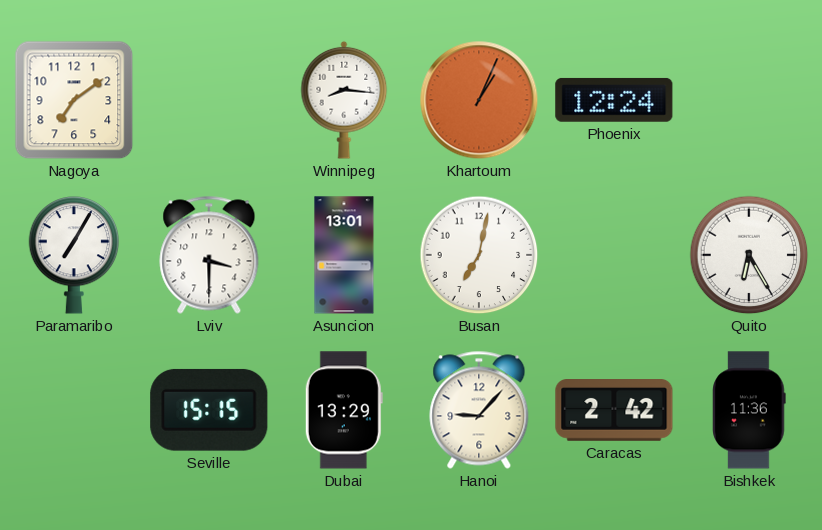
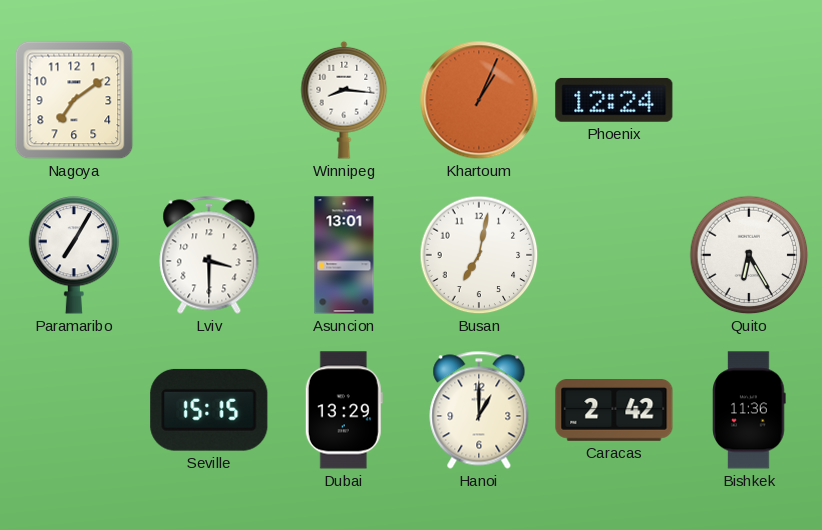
Hanoi: 9:07 -> 1:00
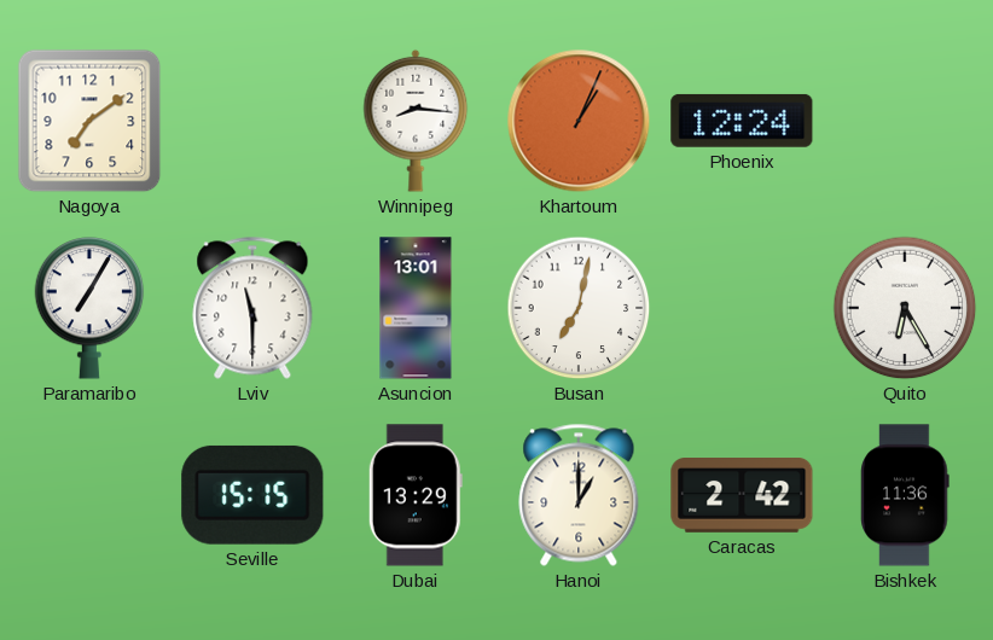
Lviv: 3:30 -> 11:30
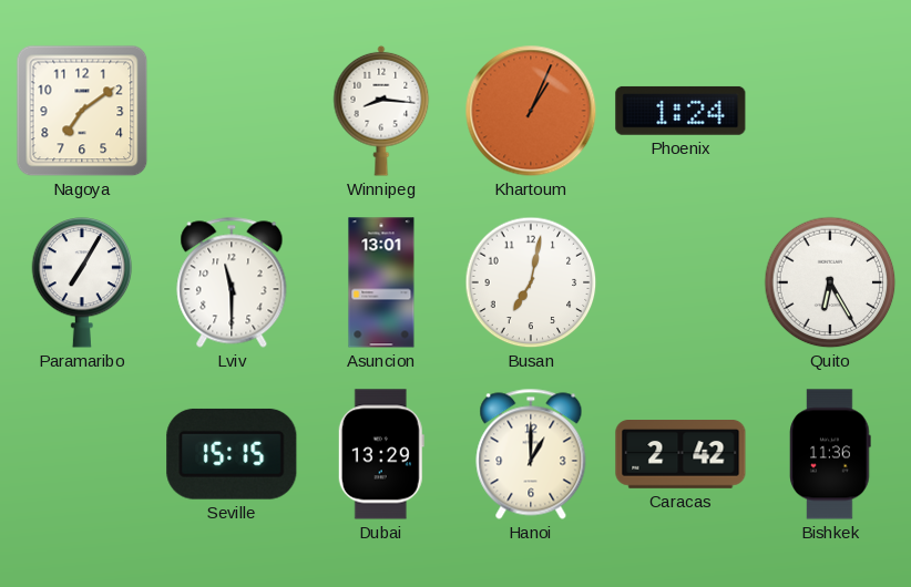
Phoenix: 12:24 -> 1:24
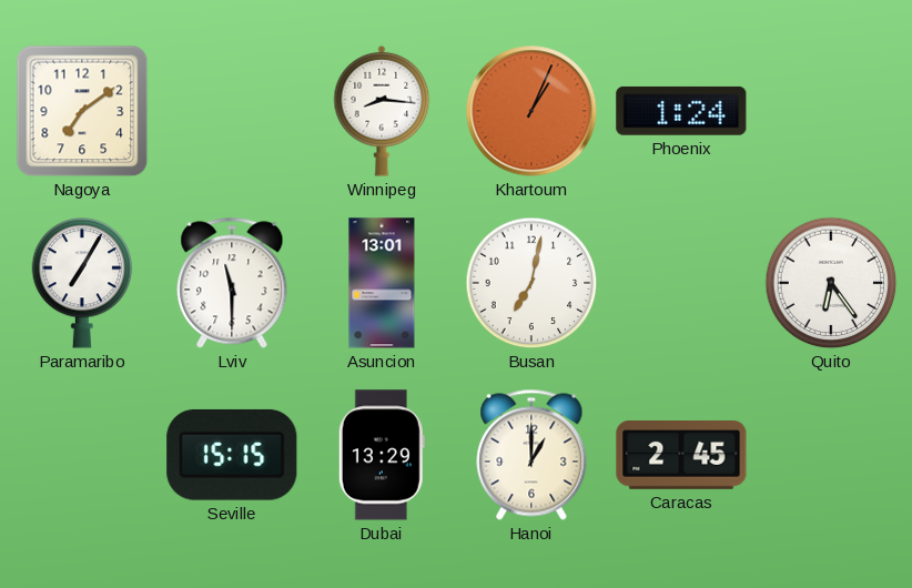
Quito: 6:25 -> 6:24
Caracas: 2:42 -> 2:45
Bishkek: 11:36 -> none
